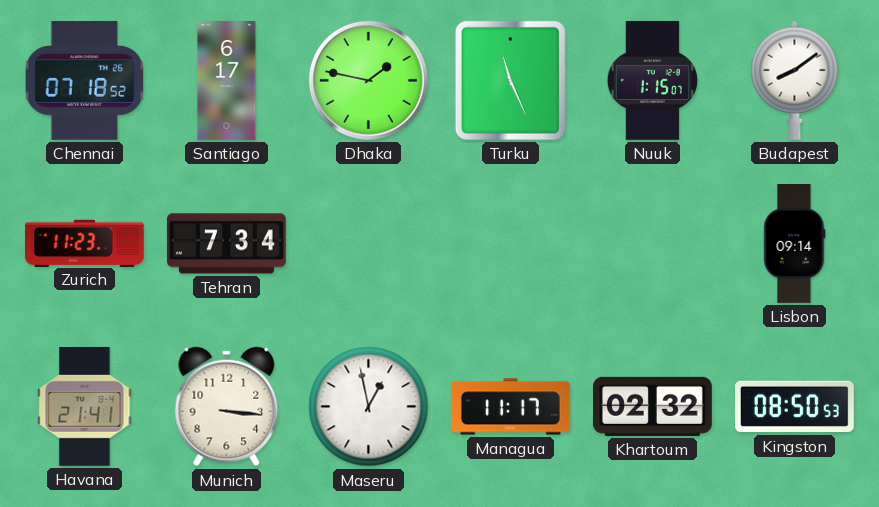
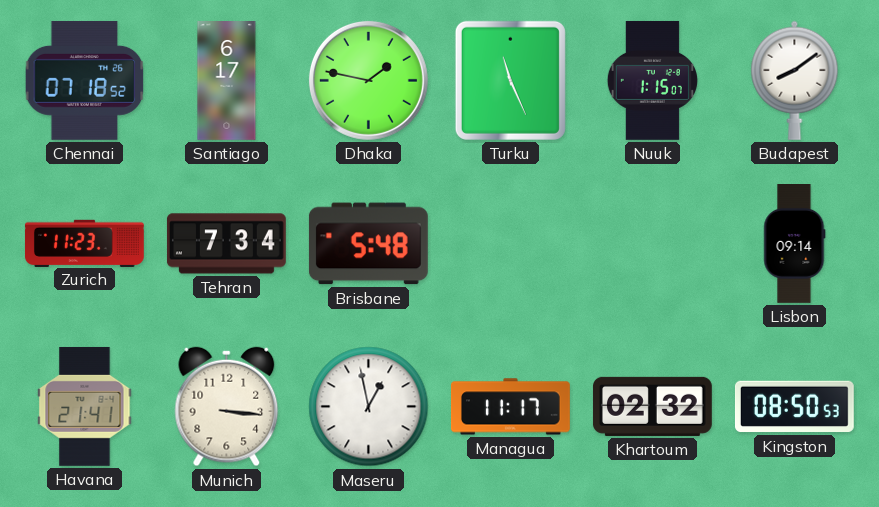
Brisbane: none -> 5:48
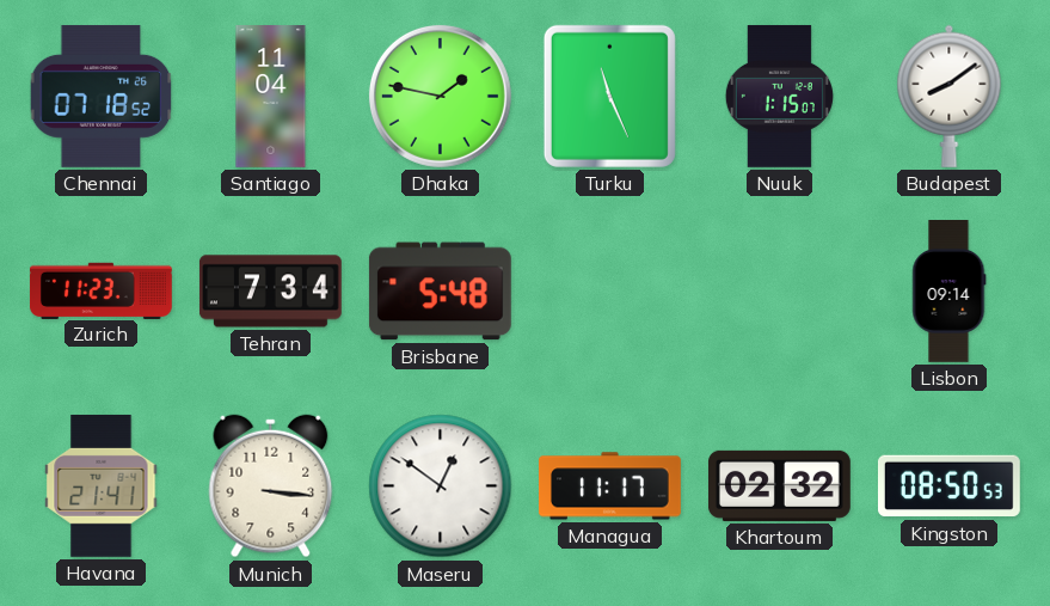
Santiago: 6:17 -> 11:04
Maseru: 12:58 -> 12:51
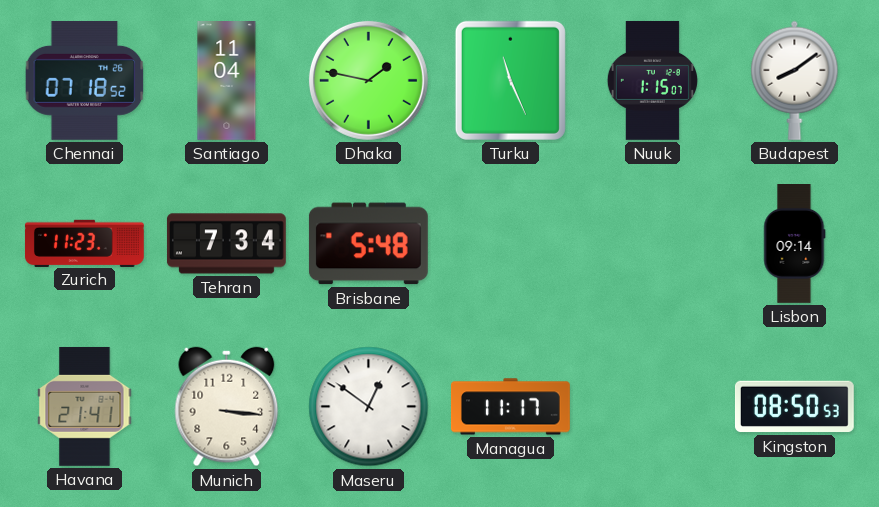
Khartoum: 02:32 -> none
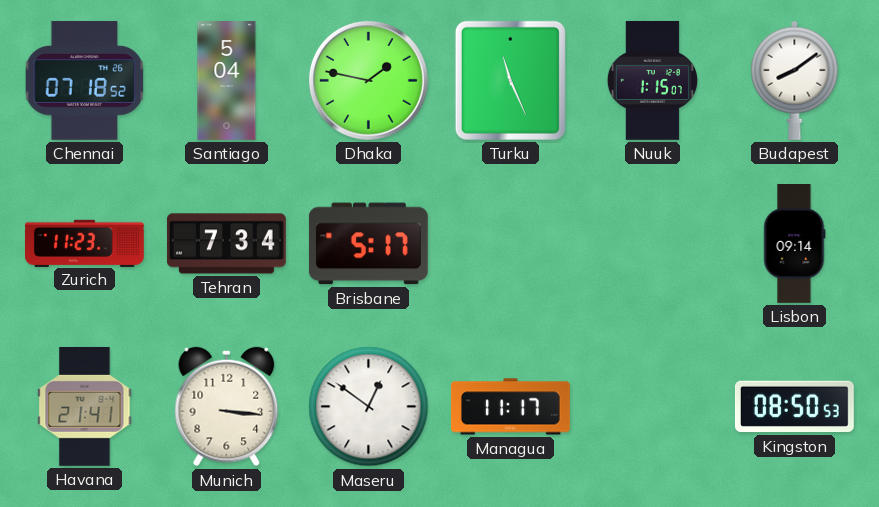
Santiago: 11:04 -> 5:04
Brisbane: 5:48 -> 5:17
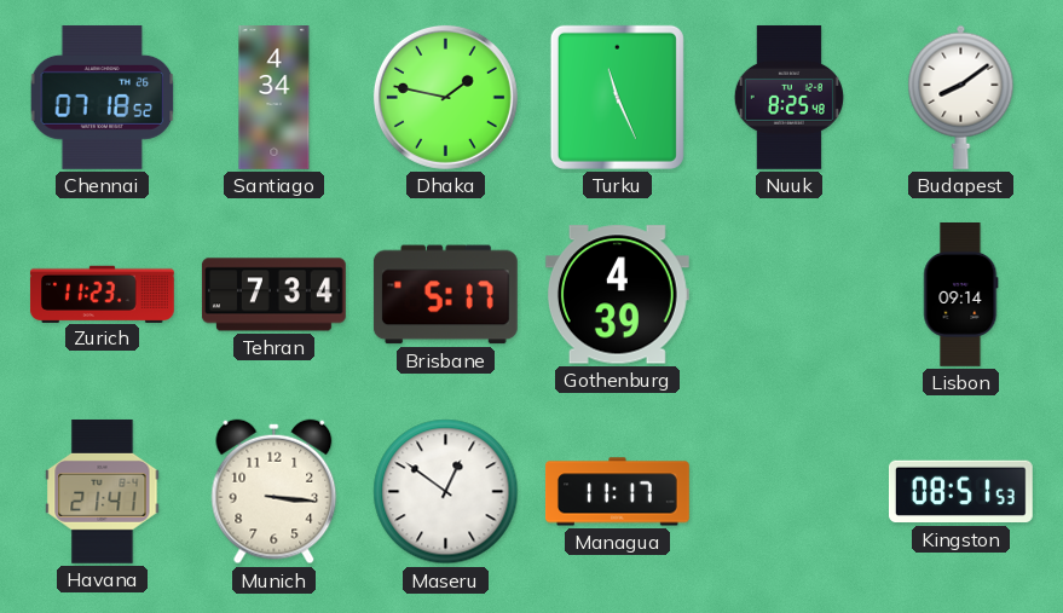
Santiago: 5:04 -> 4:34
Nuuk: 1:15 -> 8:25
Gothenburg: none -> 4:39
Kingston: 08:50 -> 08:51
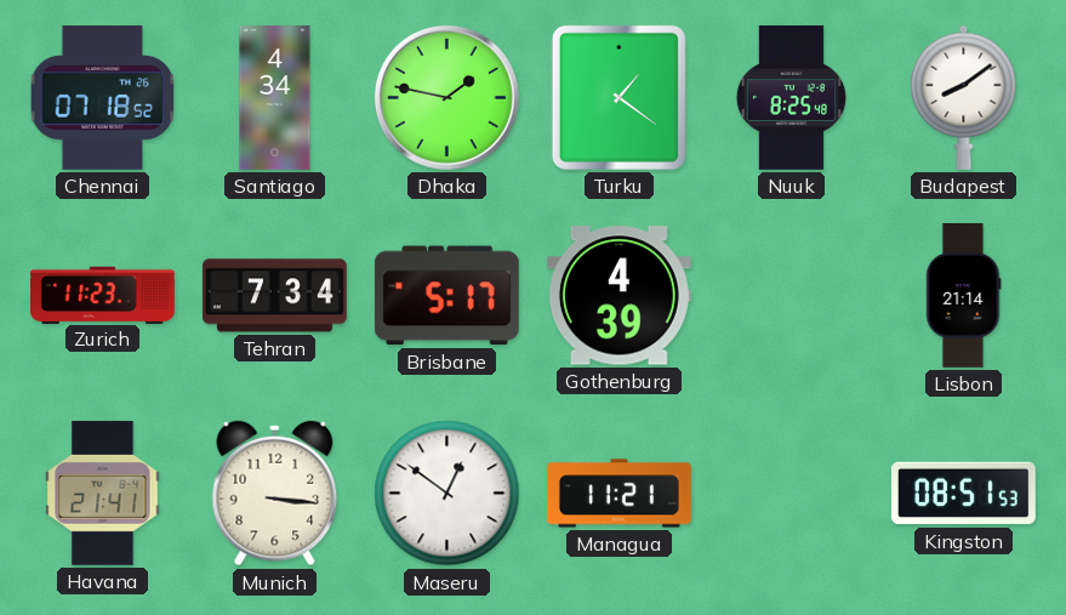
Turku: 11:26 -> 1:21
Lisbon: 09:14 -> 21:14
Managua: 11:17 -> 11:21
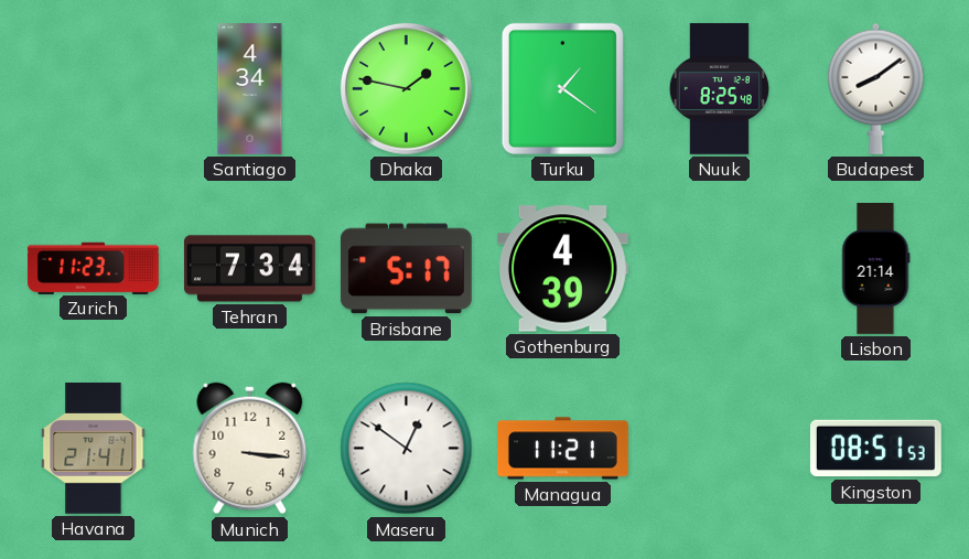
Chennai: 07:18 -> none
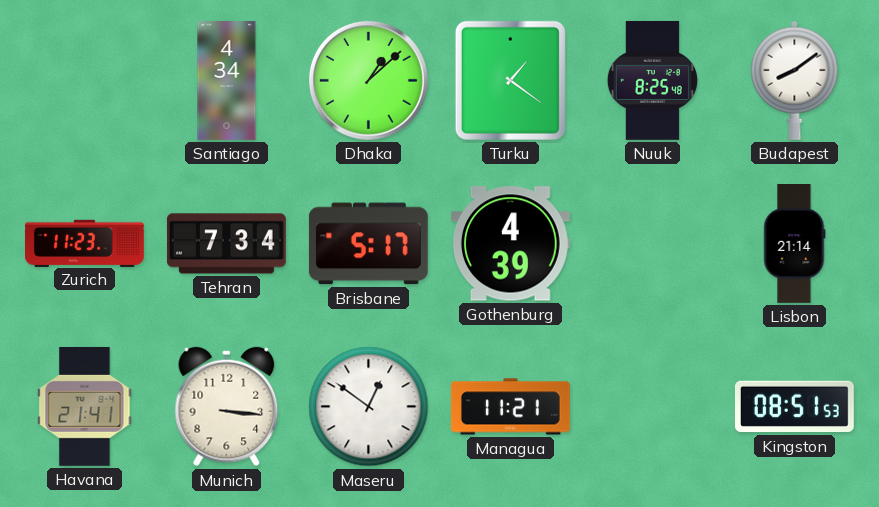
Dhaka: 1:47 -> 1:08
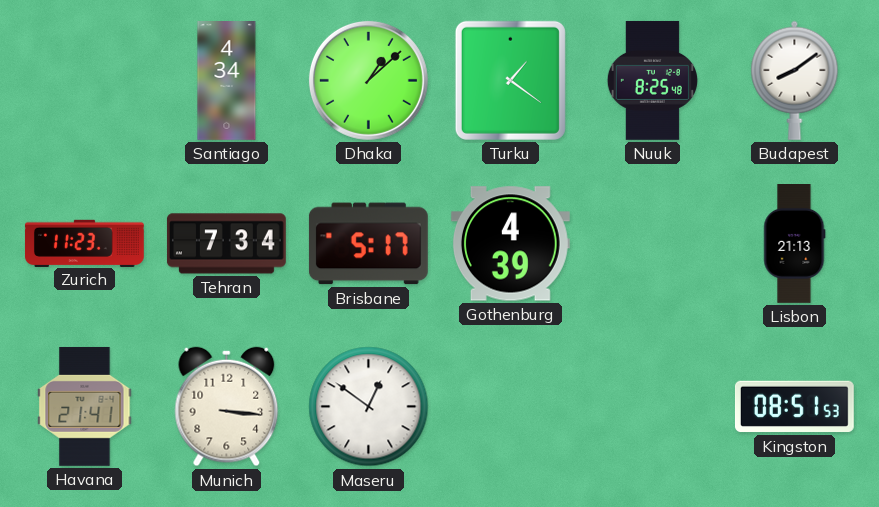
Lisbon: 21:14 -> 21:13
Managua: 11:21 -> none
